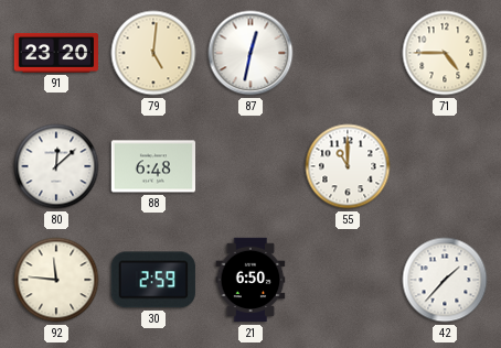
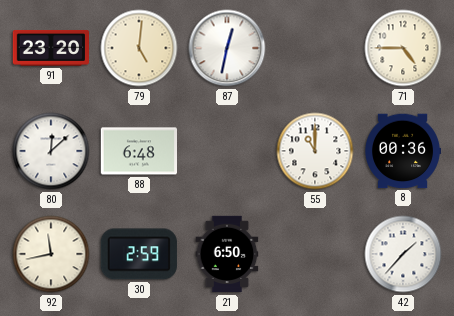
8: none -> 00:36
92: 11:46 -> 11:43
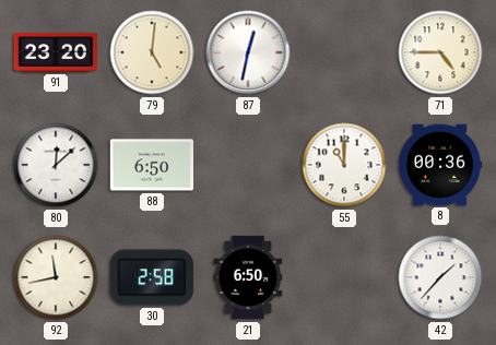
88: 6:48 -> 6:50
30: 2:59 -> 2:58
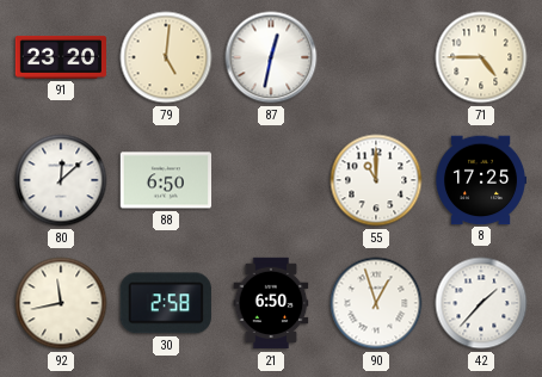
8: 00:36 -> 17:25
90: none -> 12:57
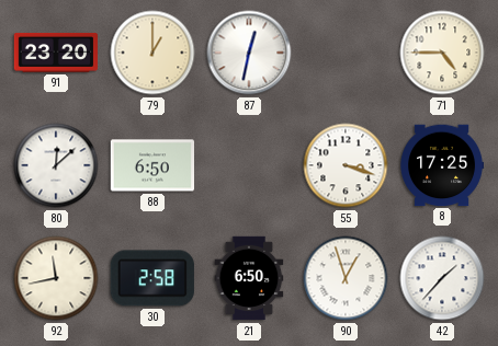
79: 5:01 -> 1:00
55: 11:00 -> 3:18
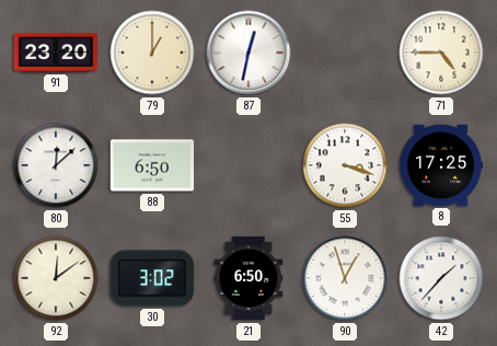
92: 11:43 -> 12:09
30: 2:58 -> 3:02
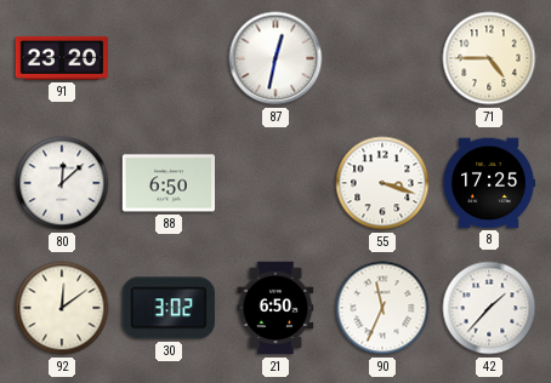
79: 1:00 -> none
90: 12:57 -> 11:34
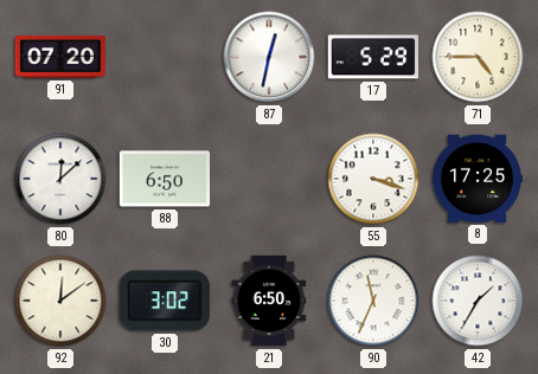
91: 23:20 -> 07:20
17: none -> 5:29
42: 1:37 -> 1:35
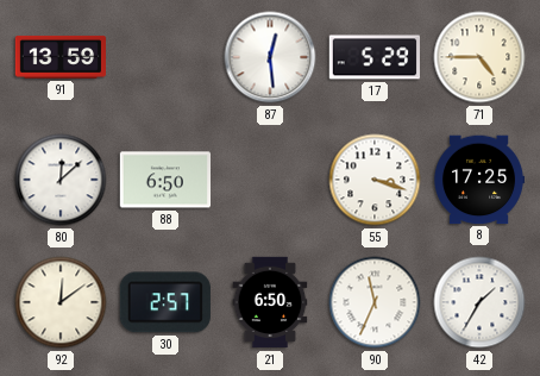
91: 07:20 -> 13:59
87: 12:32 -> 12:29
30: 3:02 -> 2:57
